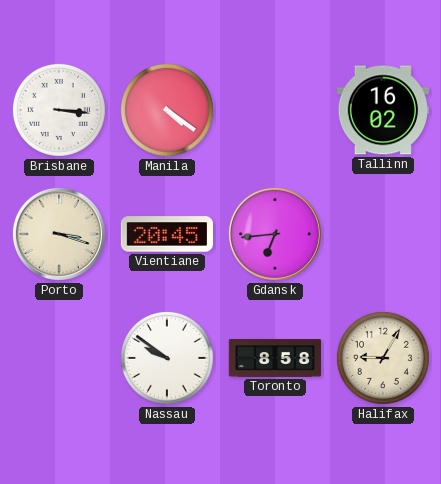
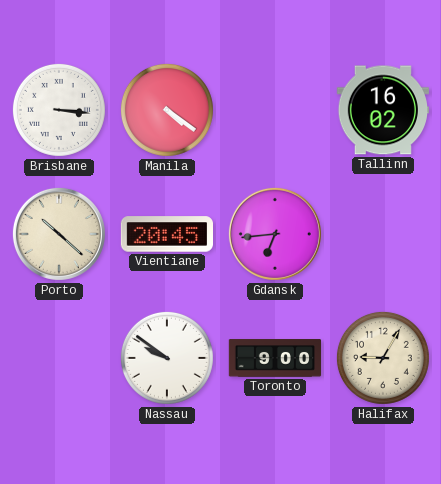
Porto: 3:18 -> 10:22
Toronto: 8:58 -> 9:00
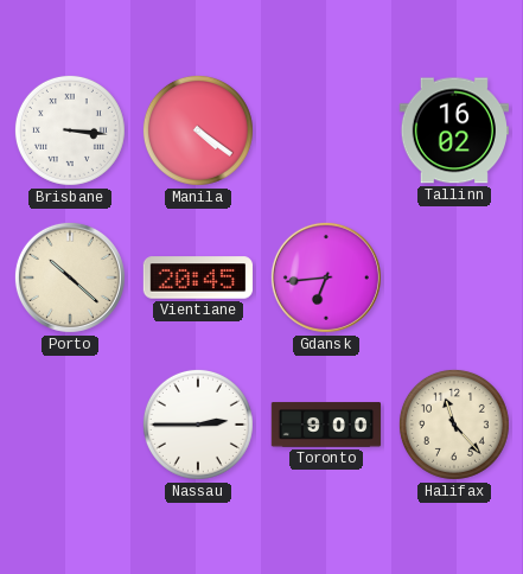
Nassau: 9:51 -> 2:45
Halifax: 9:05 -> 11:23
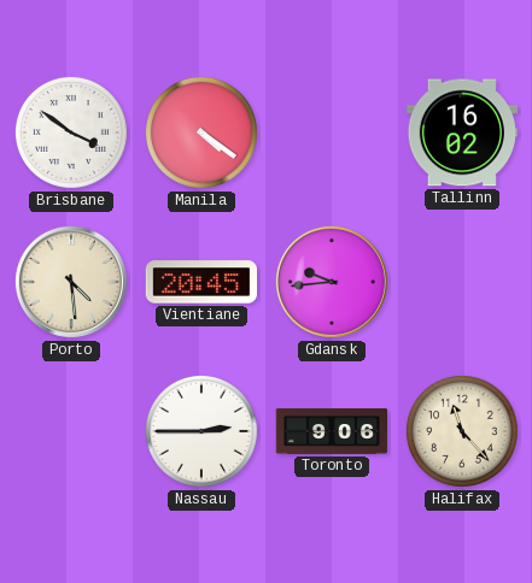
Brisbane: 3:16 -> 3:51
Porto: 10:22 -> 4:29
Gdansk: 6:44 -> 9:44
Toronto: 9:00 -> 9:06
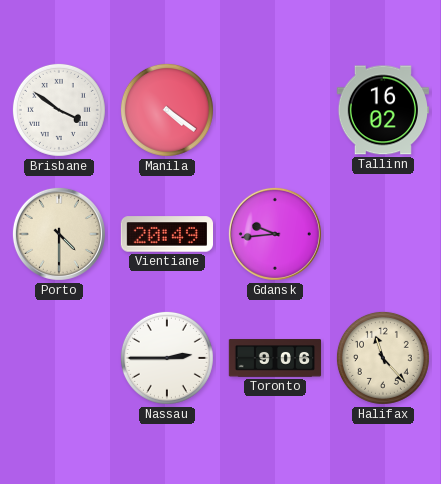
Porto: 4:29 -> 4:30
Vientiane: 20:45 -> 20:49
